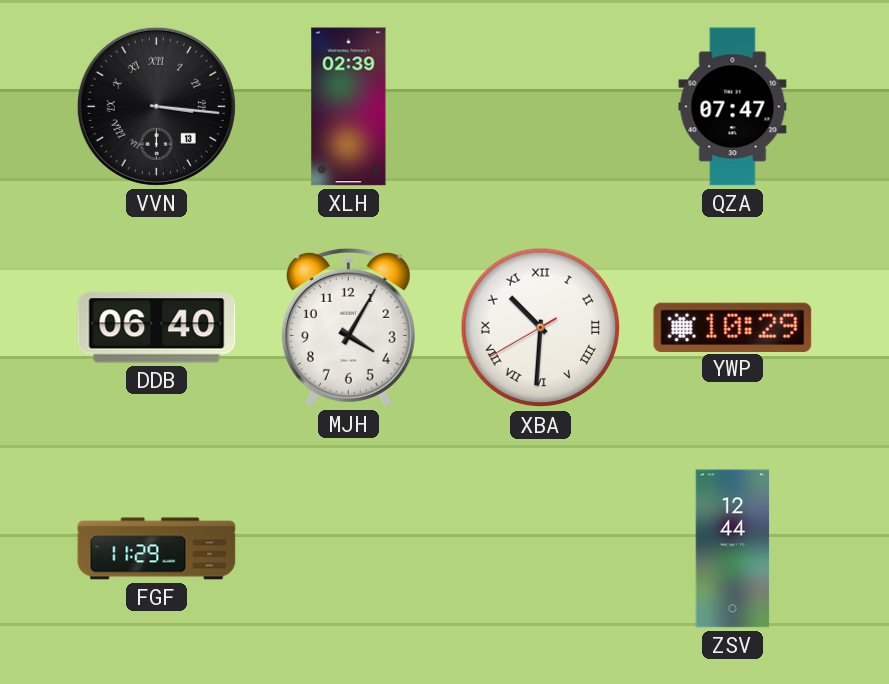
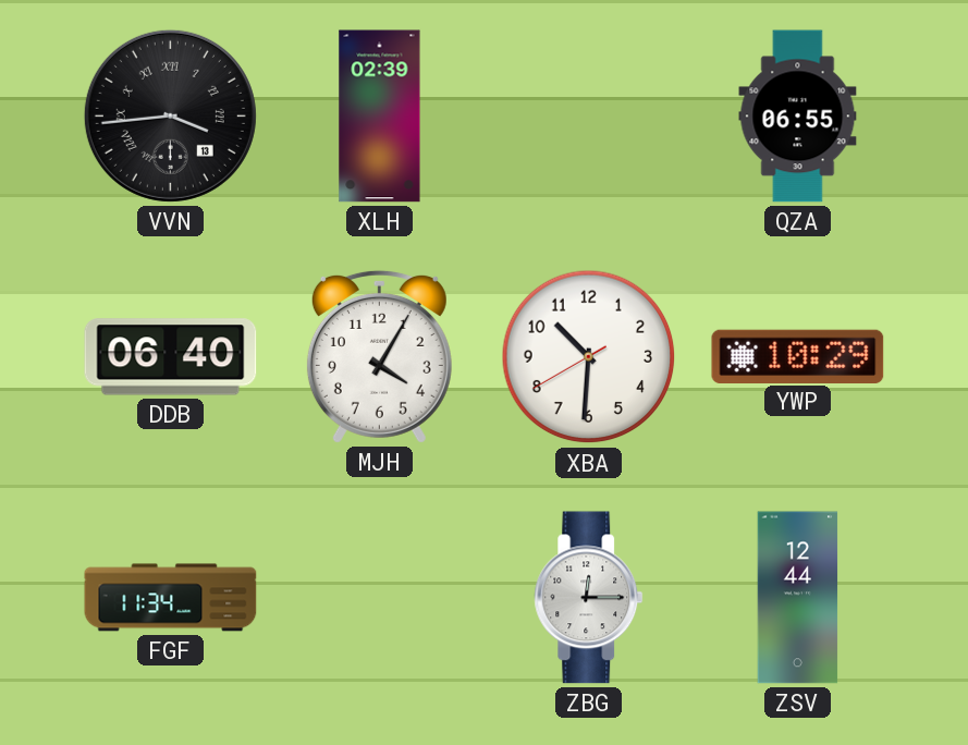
VVN: 3:16 -> 3:44
QZA: 07:47 -> 06:55
XBA numerals: Roman -> Arabic
FGF: 11:29 -> 11:34
ZBG: none -> 12:15
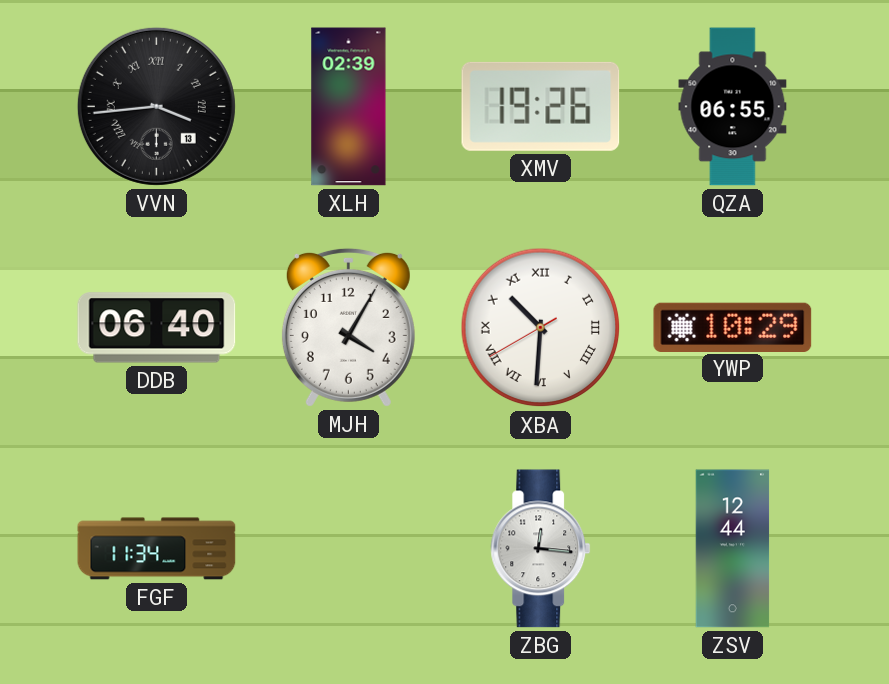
XMV: none -> 19:26
XBA numerals: Arabic -> Roman
ZBG: 12:15 -> 12:16
